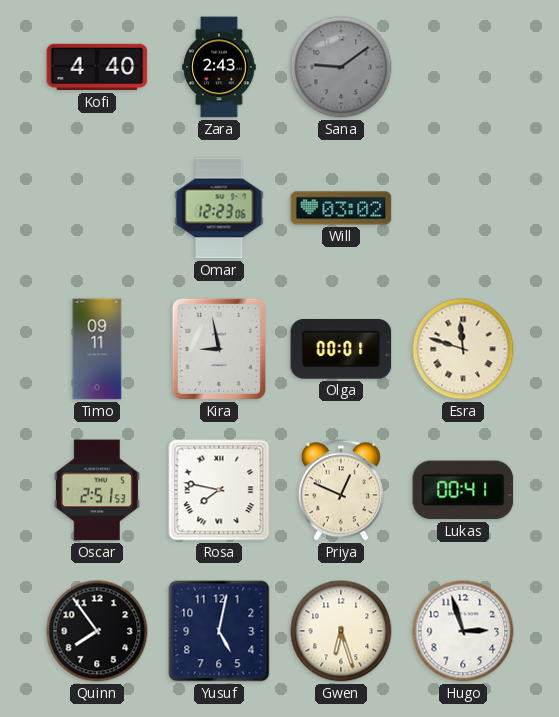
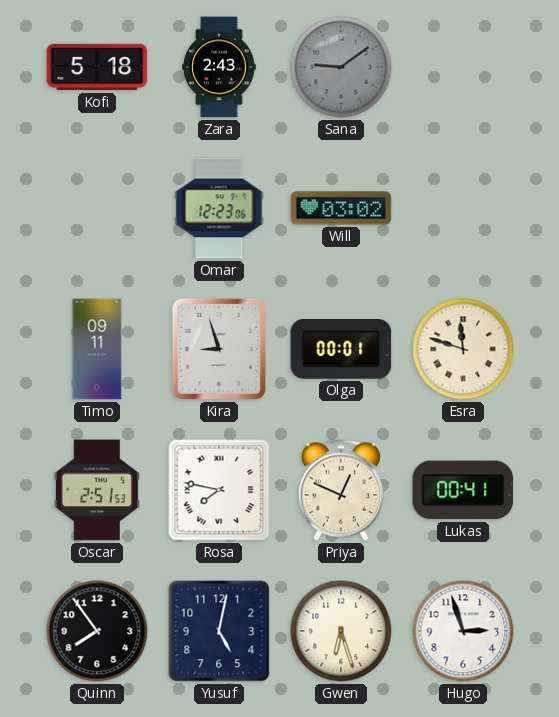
Kofi: 4:40 -> 5:18
Kira: 8:58 -> 8:57
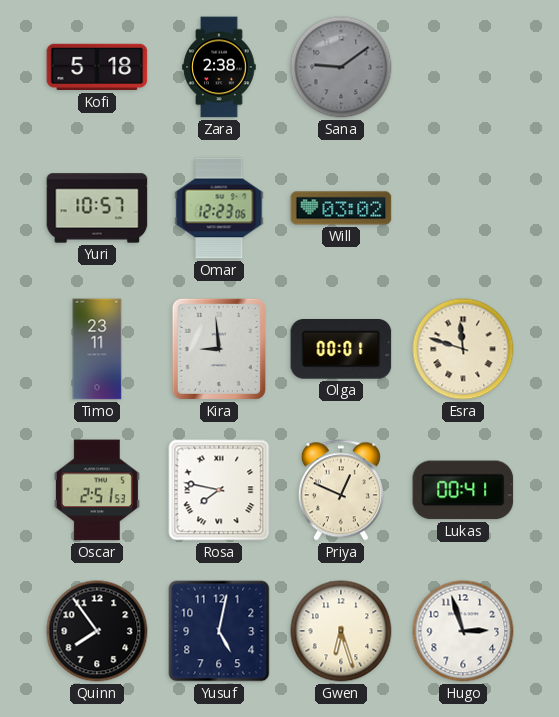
Zara: 2:43 -> 2:38
Yuri: none -> 10:57
Timo: 09:11 -> 23:11
Kira: 8:57 -> 8:59
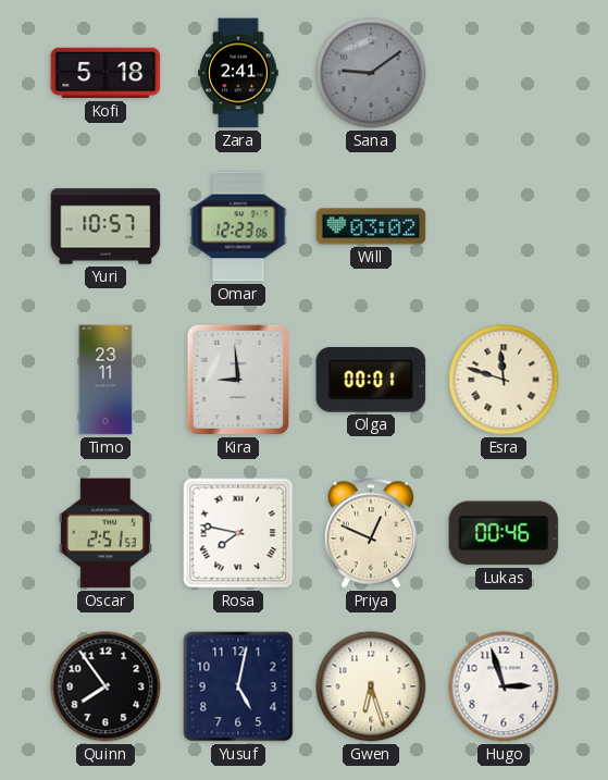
Zara: 2:38 -> 2:41
Lukas: 00:41 -> 00:46
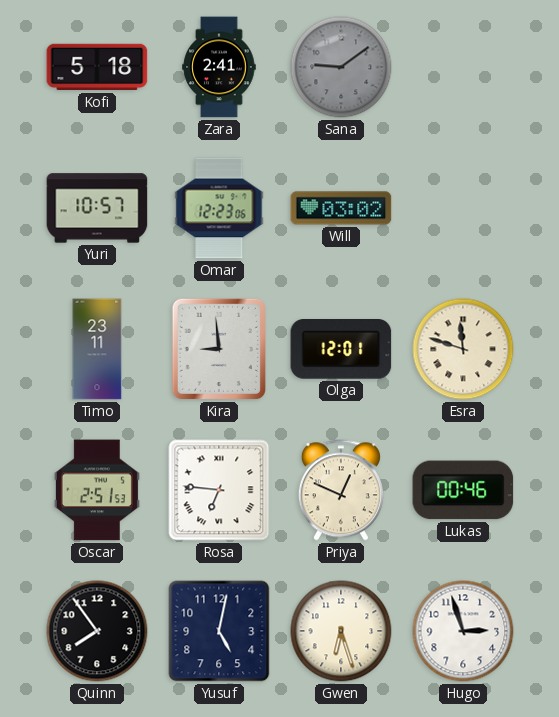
Olga: 00:01 -> 12:01
Rosa: 7:47 -> 6:46
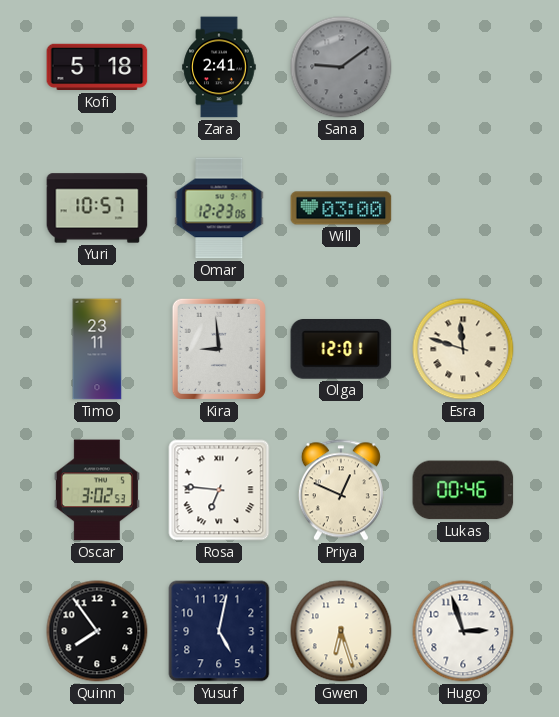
Will: 03:02 -> 03:00
Oscar: 2:51 -> 3:02
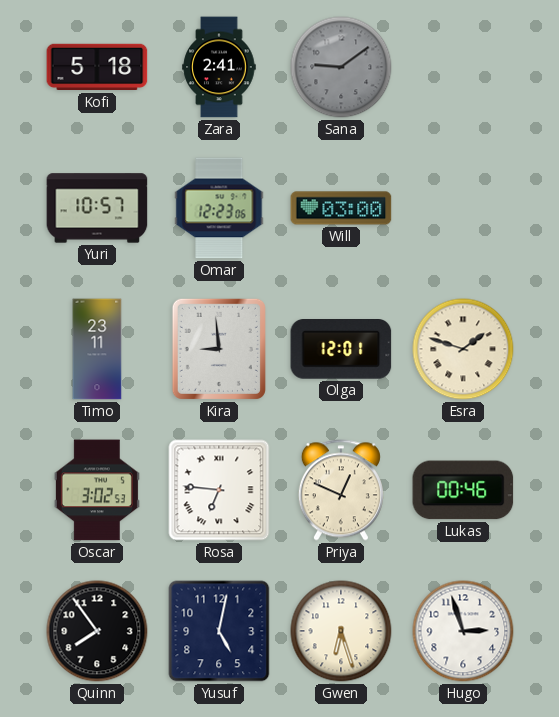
Esra: 11:48 -> 1:48
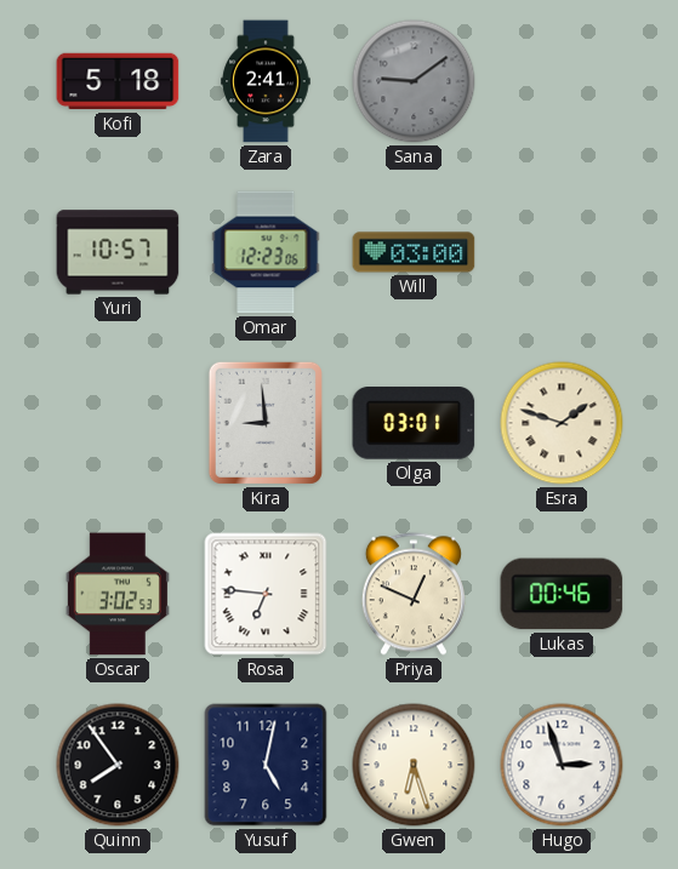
Timo: 23:11 -> none
Olga: 12:01 -> 03:01
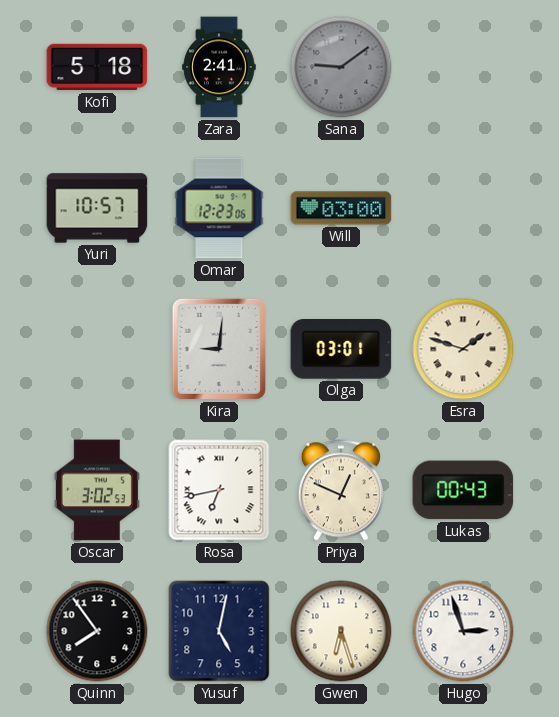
Kira: 8:59 -> 9:01
Rosa: 6:46 -> 6:43
Lukas: 00:46 -> 00:43
